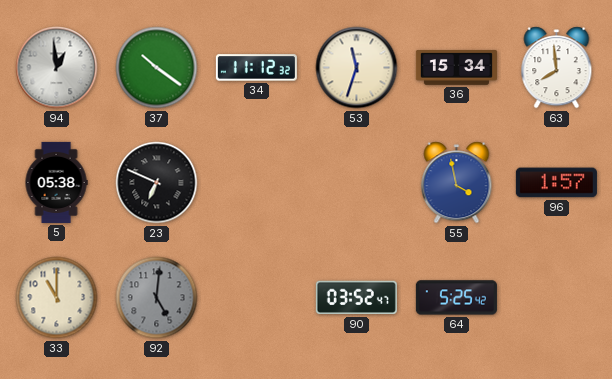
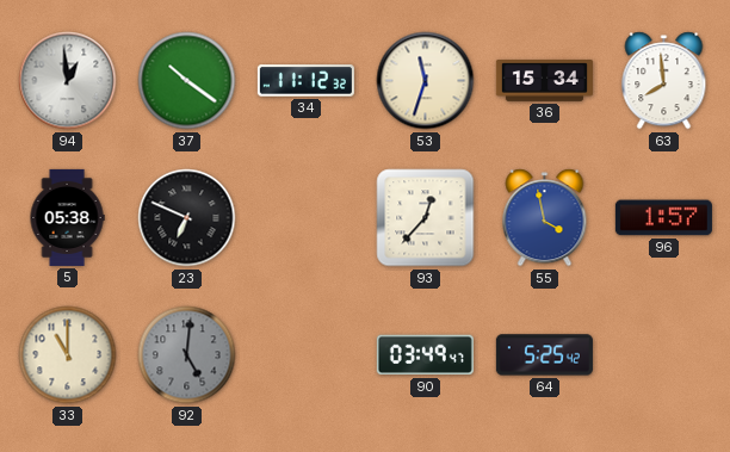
93: none -> 12:37
90: 03:52 -> 03:49
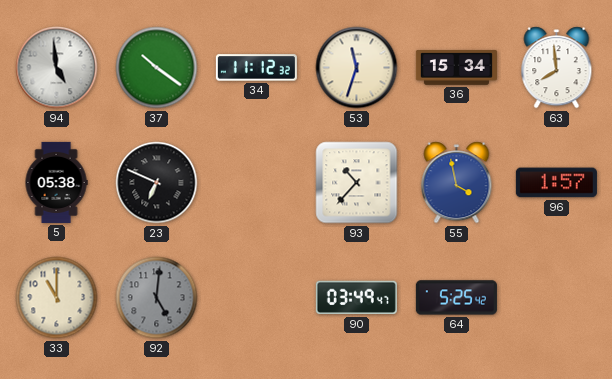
94: 12:59 -> 4:59
93: 12:37 -> 10:37
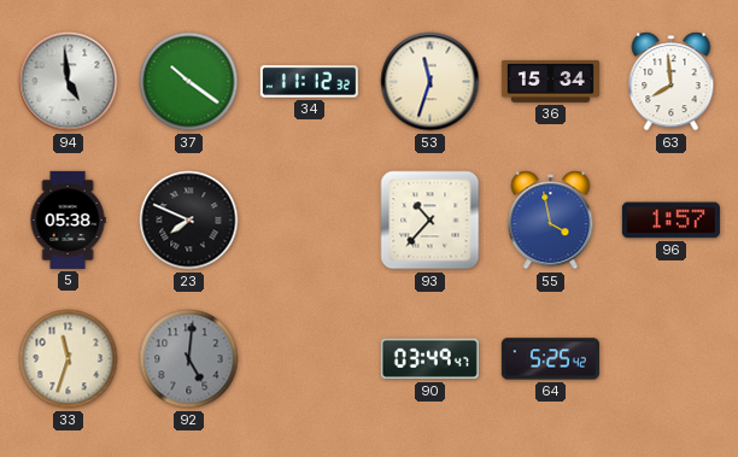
23: 6:49 -> 7:49
33: 11:00 -> 11:33
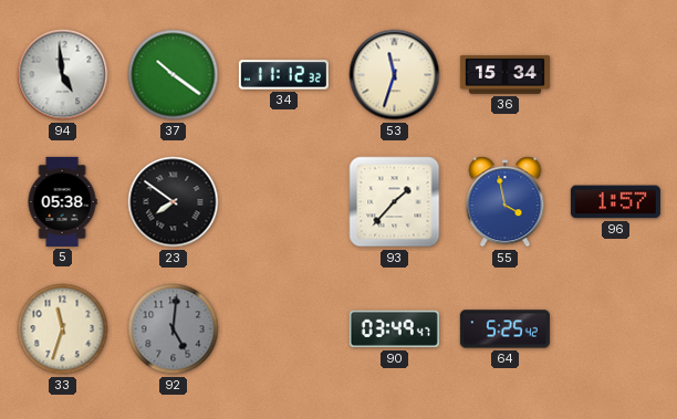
63: 7:59 -> none
23: 7:49 -> 7:51
93: 10:37 -> 1:37
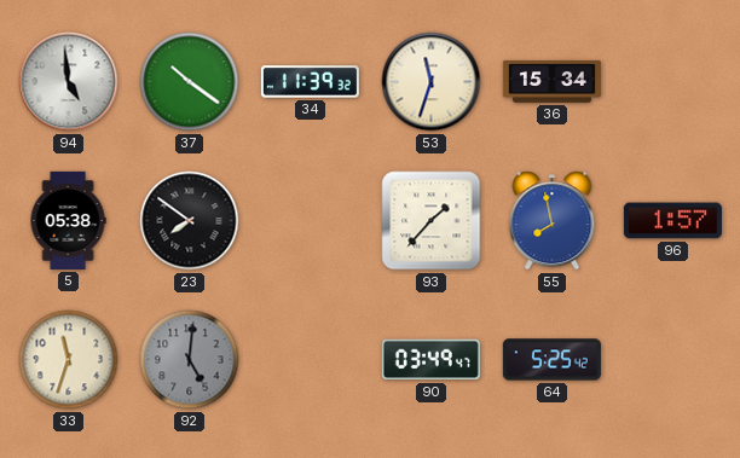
34: 11:12 -> 11:39
55: 3:58 -> 7:58
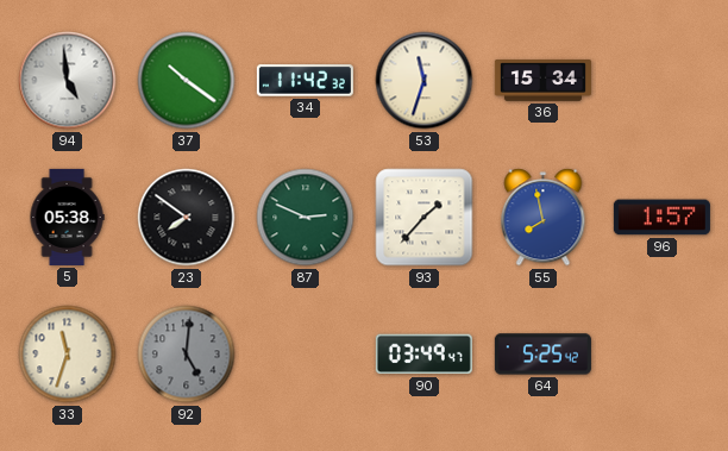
34: 11:39 -> 11:42
87: none -> 2:49
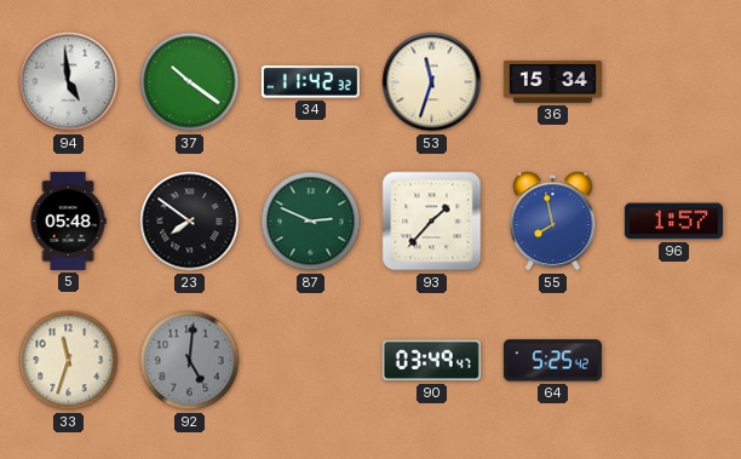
5: 05:38 -> 05:48
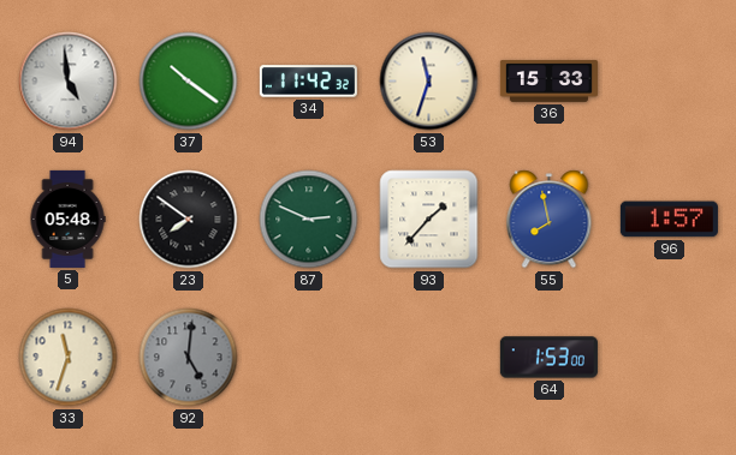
36: 15:34 -> 15:33
90: 03:49 -> none
64: 5:25 -> 1:53
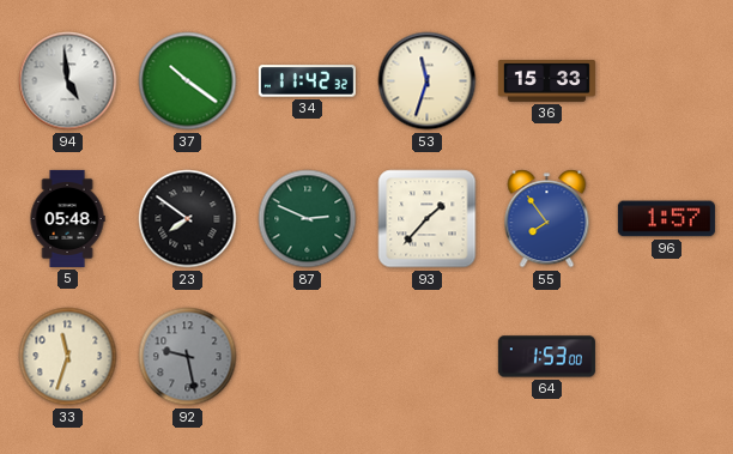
55: 7:58 -> 7:54
92: 5:01 -> 9:28
